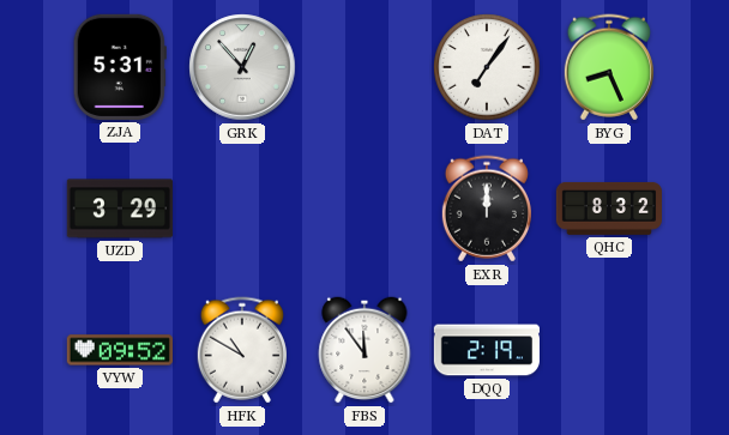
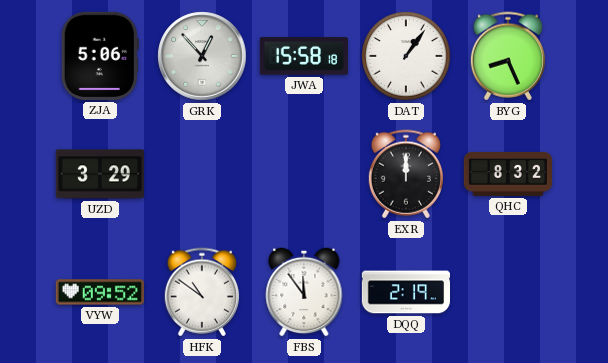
ZJA: 5:31 -> 5:06
JWA: none -> 15:58
DAT: 7:06 -> 1:06
HFK: 10:50 -> 10:51
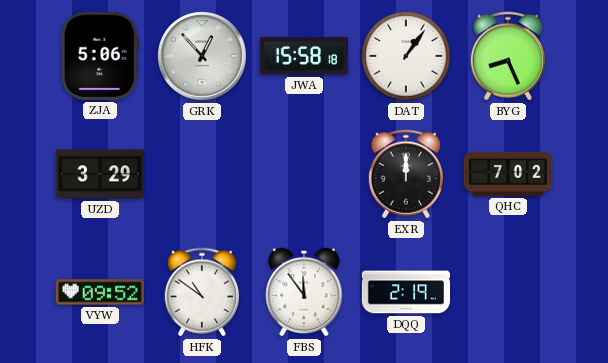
QHC: 8:32 -> 7:02
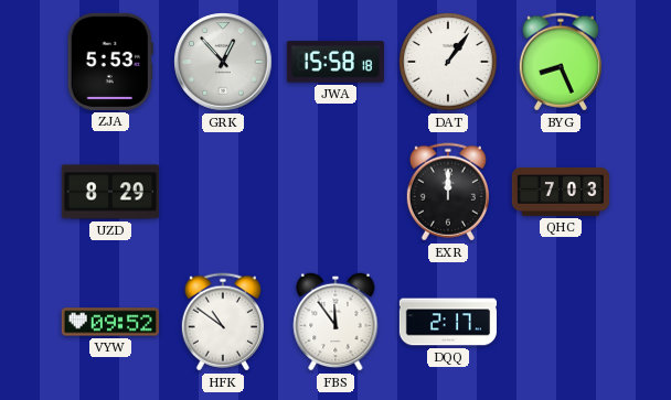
ZJA: 5:06 -> 5:53
UZD: 3:29 -> 8:29
QHC: 7:02 -> 7:03
DQQ: 2:19 -> 2:17
